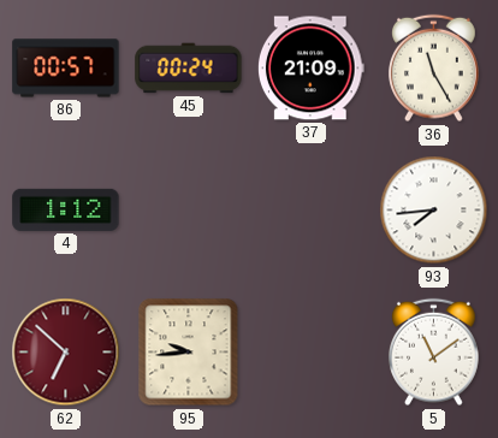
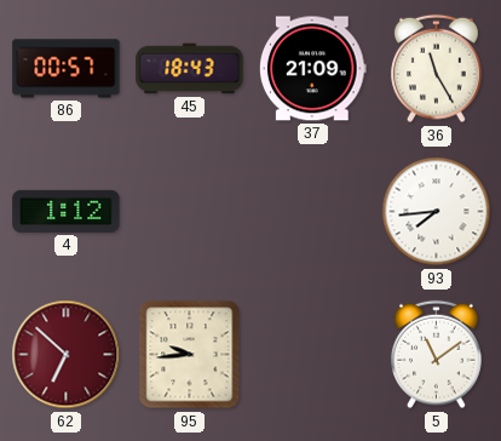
45: 00:24 -> 18:43
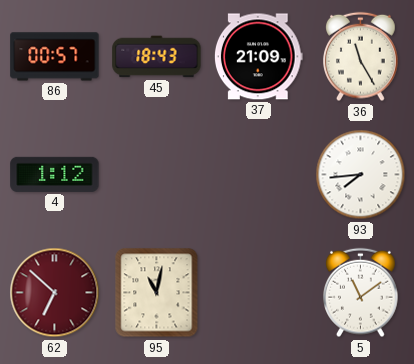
95: 9:44 -> 11:02
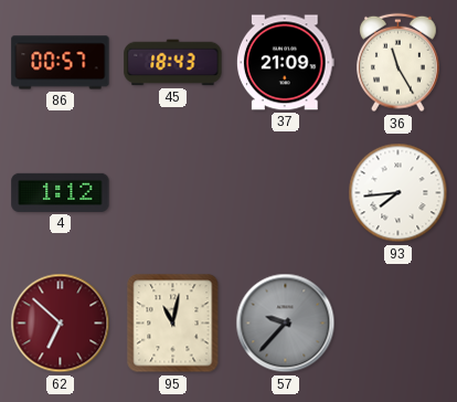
57: none -> 9:37
5: 11:09 -> none
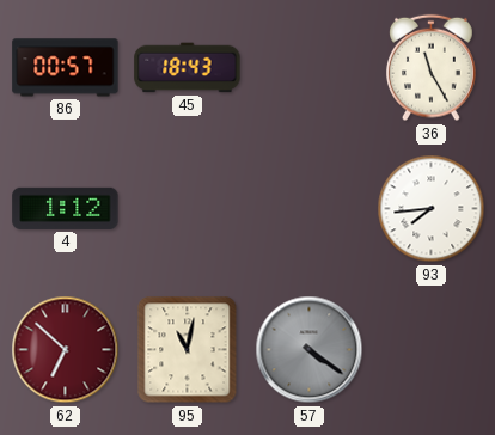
37: 21:09 -> none
57: 9:37 -> 4:21
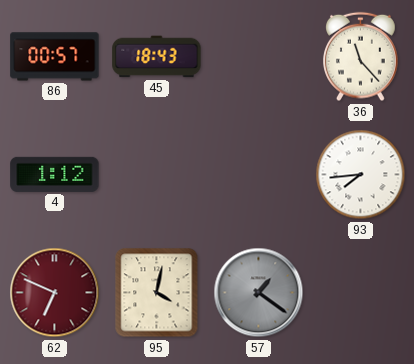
36: 11:25 -> 11:23
62: 6:52 -> 6:49
95: 11:02 -> 4:02
57: 4:21 -> 1:21
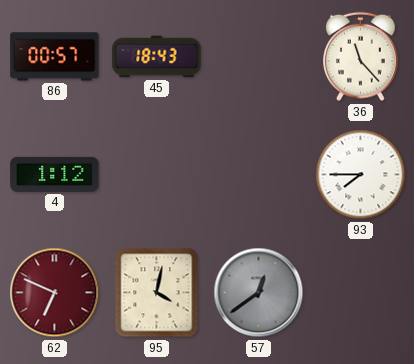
93: 7:44 -> 7:45
57: 1:21 -> 12:39
